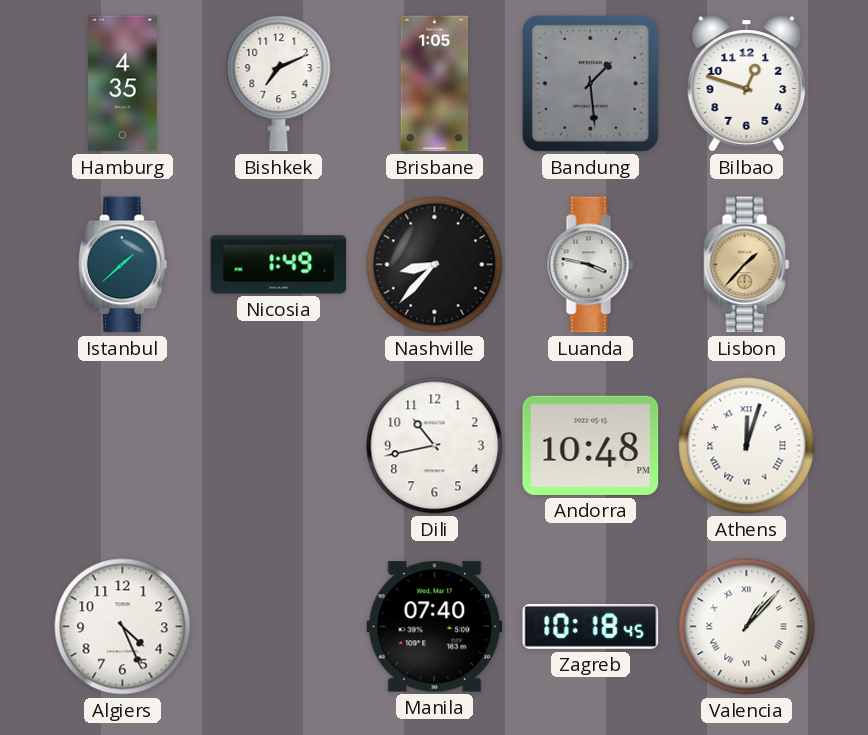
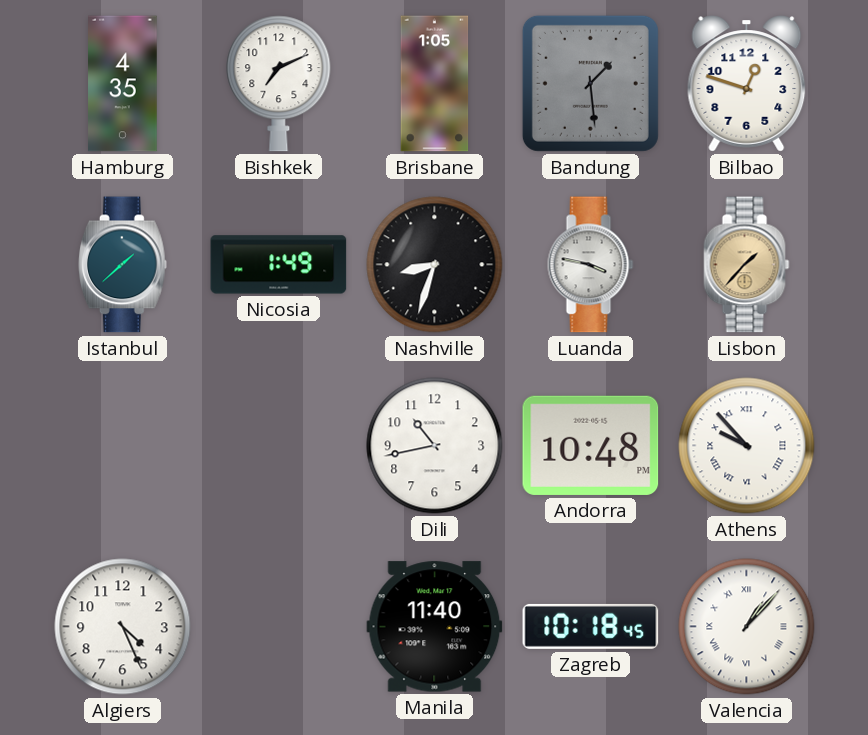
Nashville: 8:37 -> 8:33
Athens: 12:03 -> 9:53
Manila: 07:40 -> 11:40
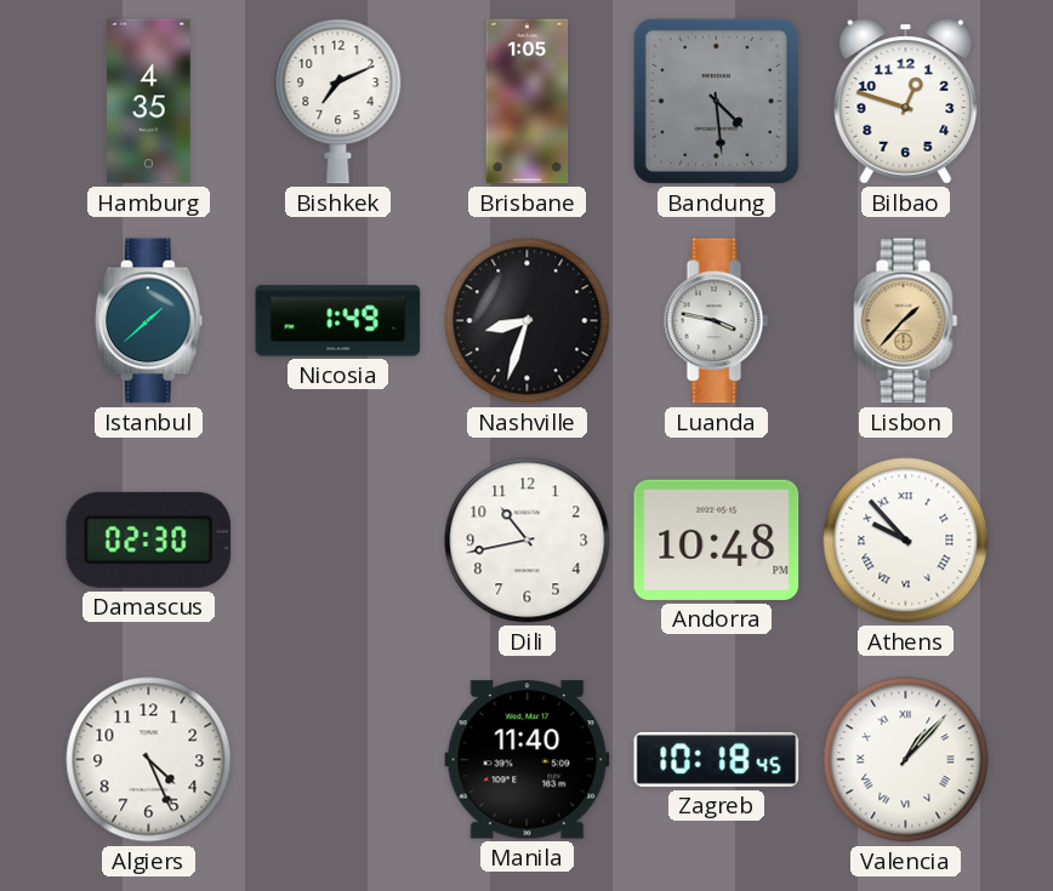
Bandung: 1:29 -> 4:29
Damascus: none -> 02:30
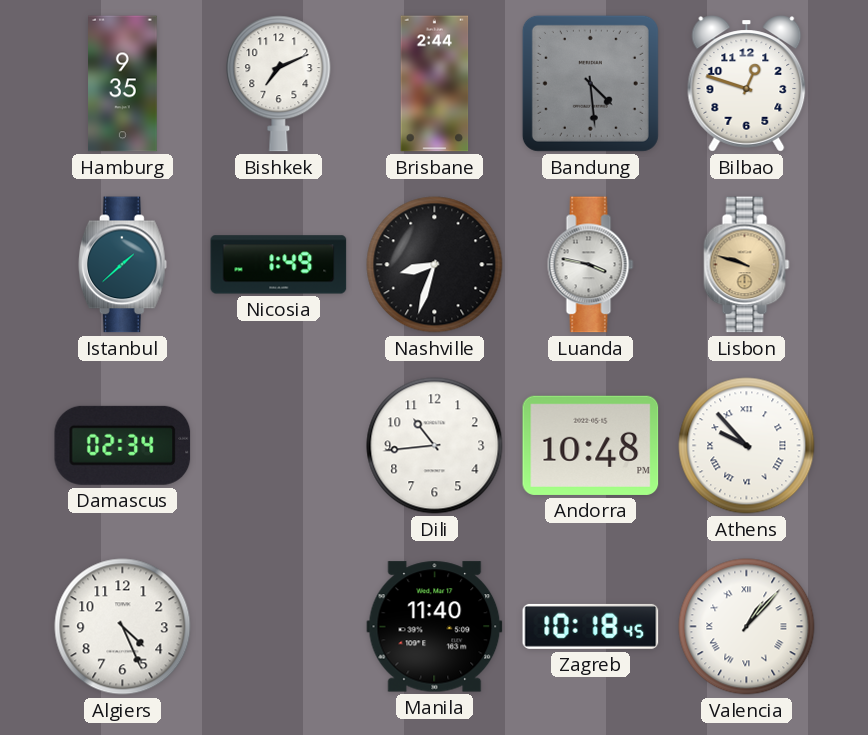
Hamburg: 4:35 -> 9:35
Brisbane: 1:05 -> 2:44
Lisbon: 1:37 -> 9:48
Damascus: 02:30 -> 02:34
Dili: 10:43 -> 10:44
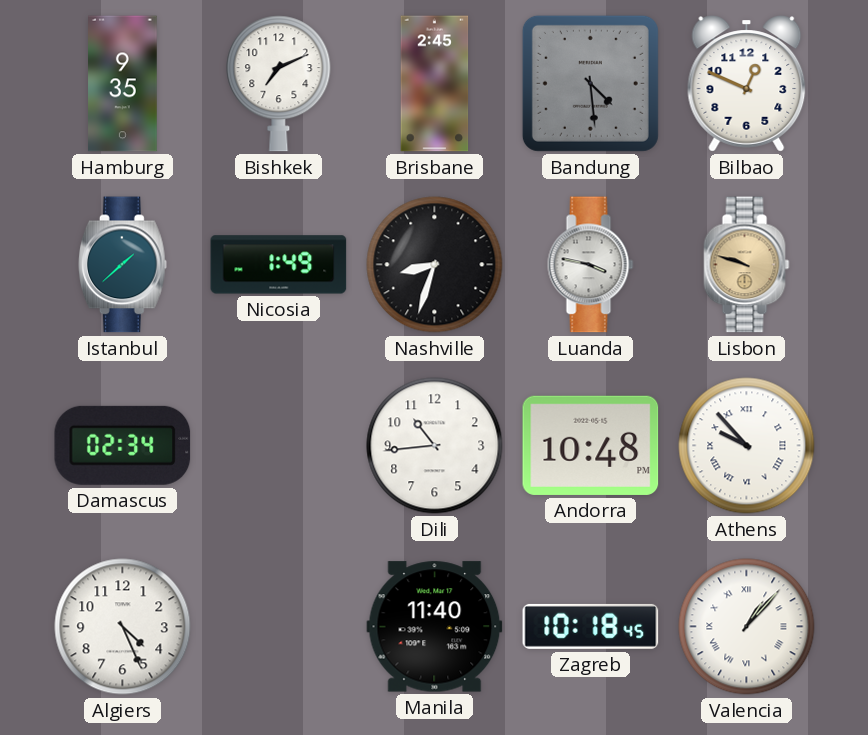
Brisbane: 2:44 -> 2:45
Bilbao: 12:48 -> 12:49
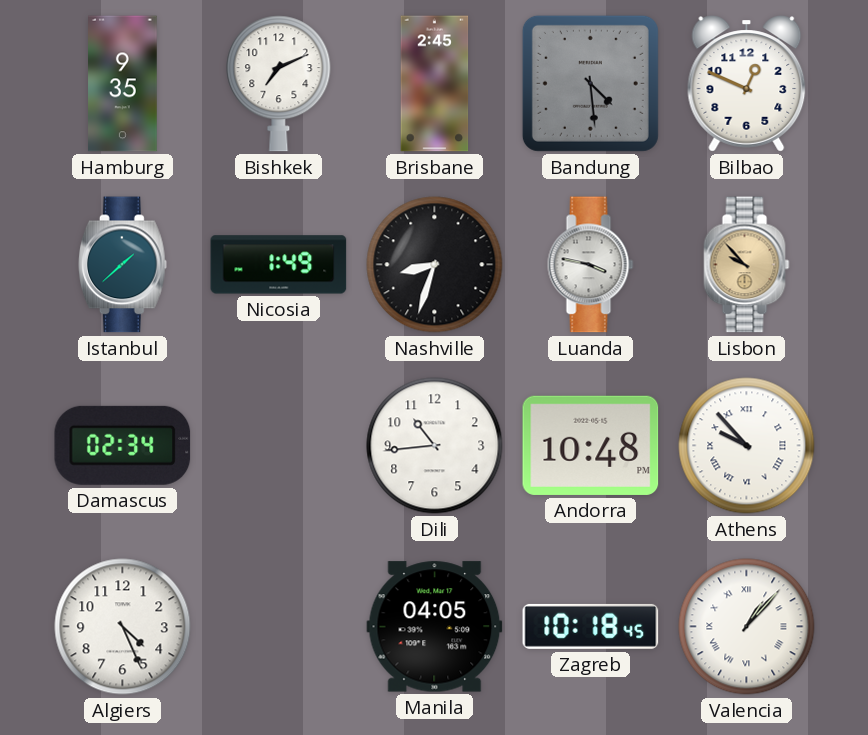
Lisbon: 9:48 -> 9:53
Manila: 11:40 -> 04:05
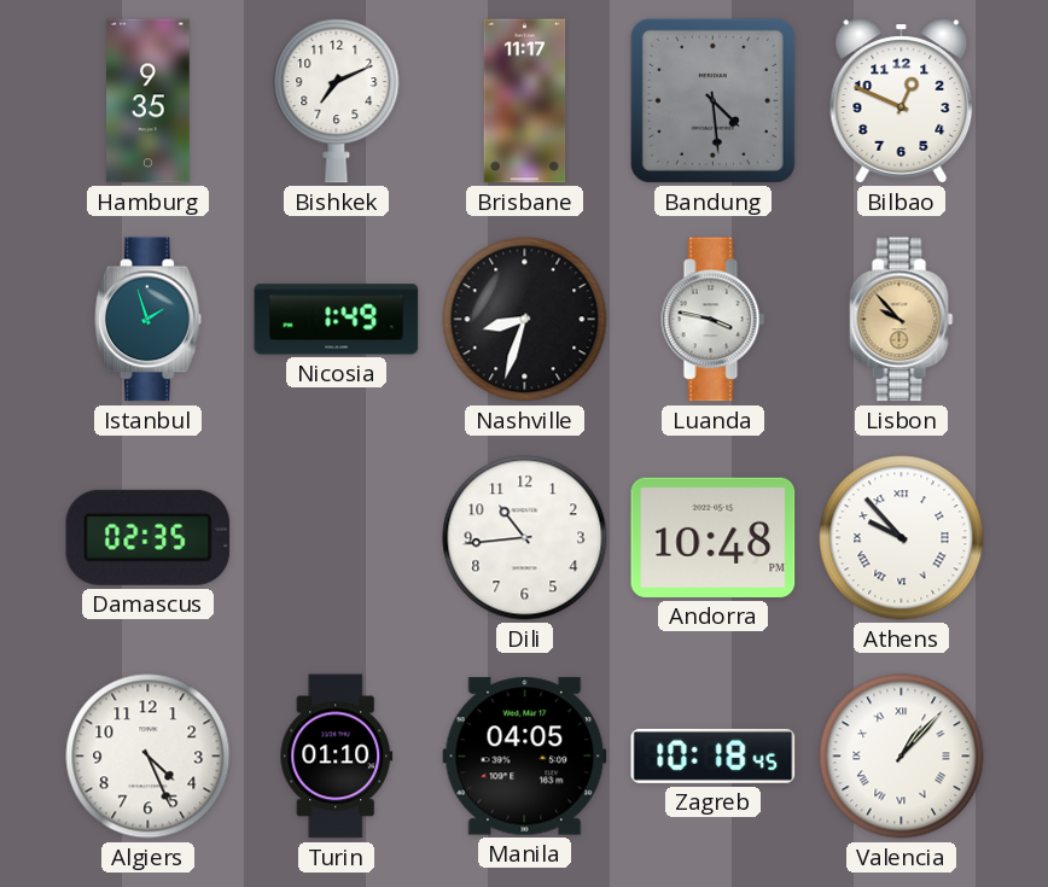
Brisbane: 2:45 -> 11:17
Istanbul: 1:38 -> 1:57
Damascus: 02:34 -> 02:35
Turin: none -> 01:10
